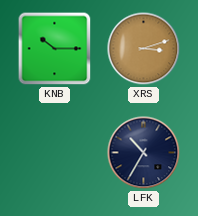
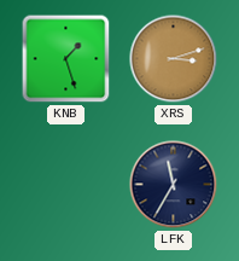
KNB: 10:15 -> 1:27
LFK: 10:35 -> 11:35
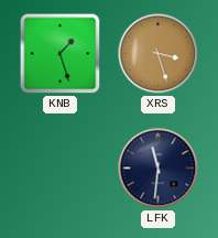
XRS: 3:12 -> 3:27
LFK: 11:35 -> 11:31
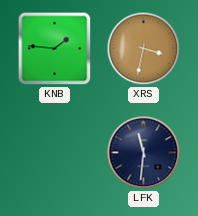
KNB: 1:27 -> 1:46
XRS: 3:27 -> 3:32
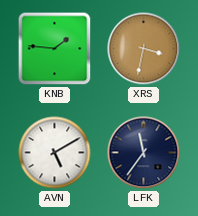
AVN: none -> 5:10
LFK: 11:31 -> 11:36
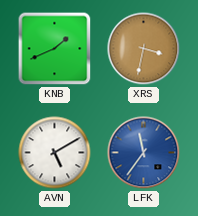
KNB: 1:46 -> 1:41
LFK dial: navy -> blue
